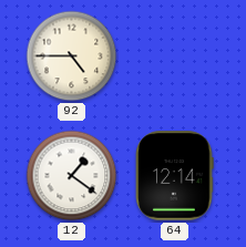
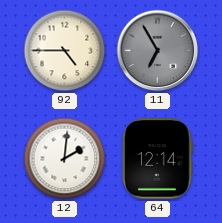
11: none -> 6:55
12: 1:21 -> 2:01
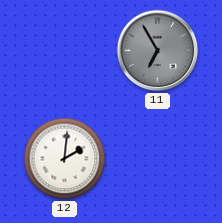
92: 4:45 -> none
64: 12:14 -> none
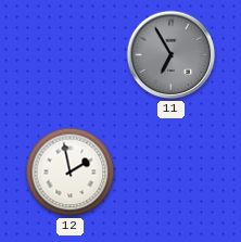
12: 2:01 -> 1:58
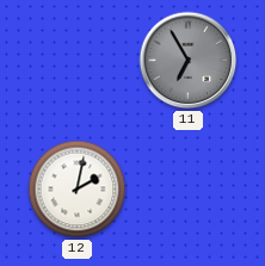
12: 1:58 -> 2:02
